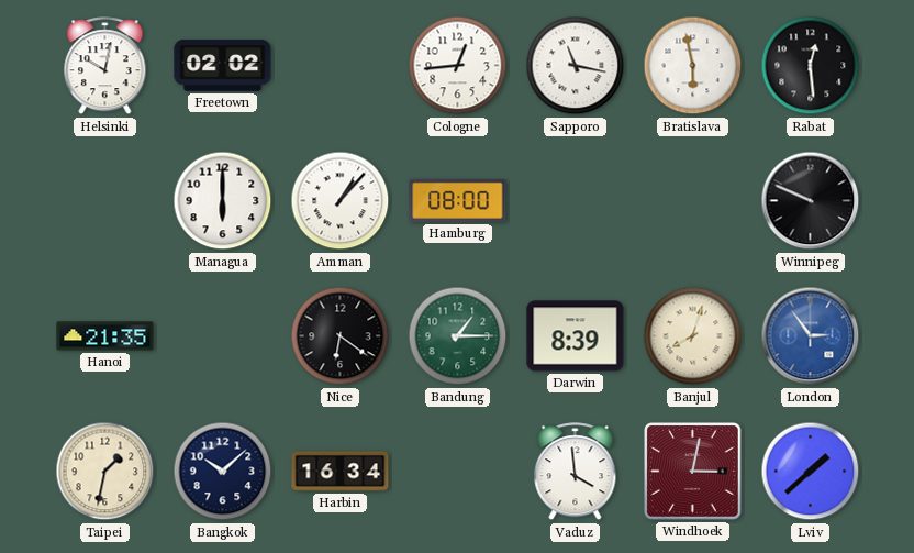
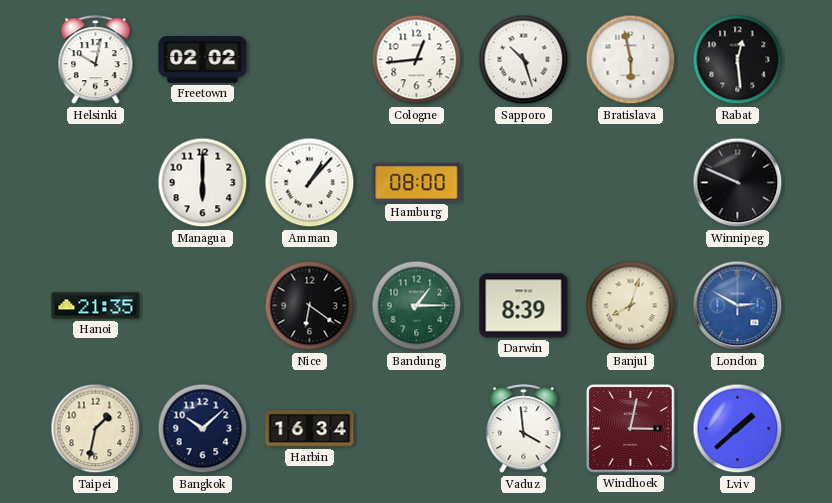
Sapporo: 11:17 -> 10:27
London: 2:54 -> 2:50
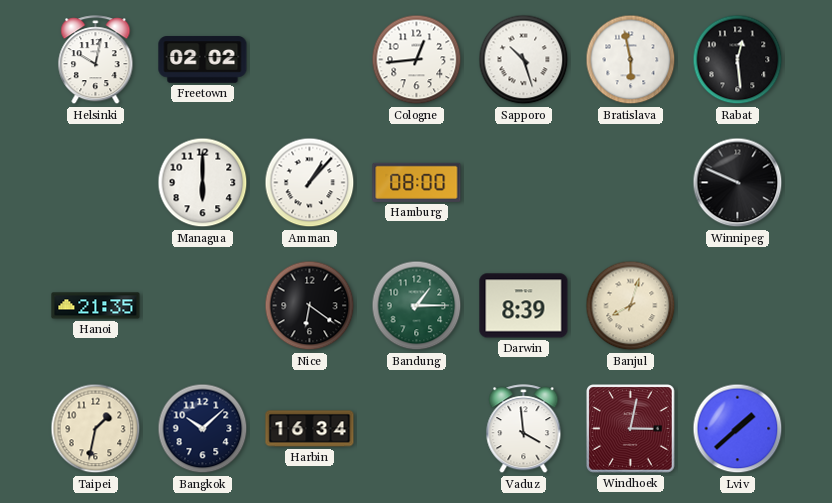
London: 2:50 -> none
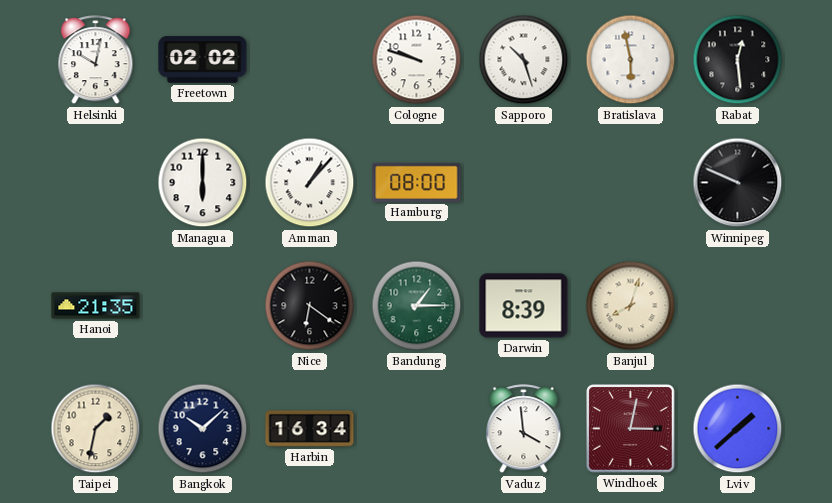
Cologne: 12:44 -> 9:48
